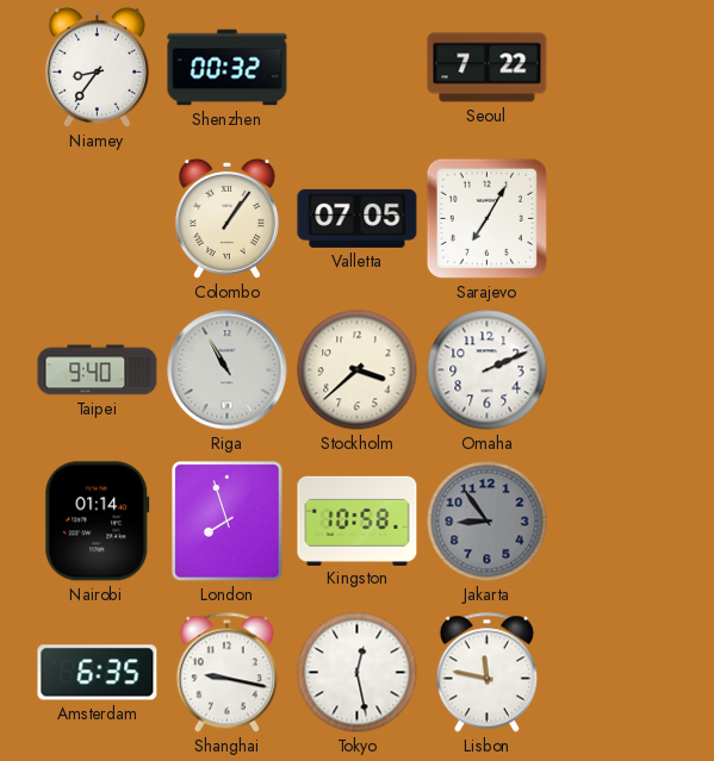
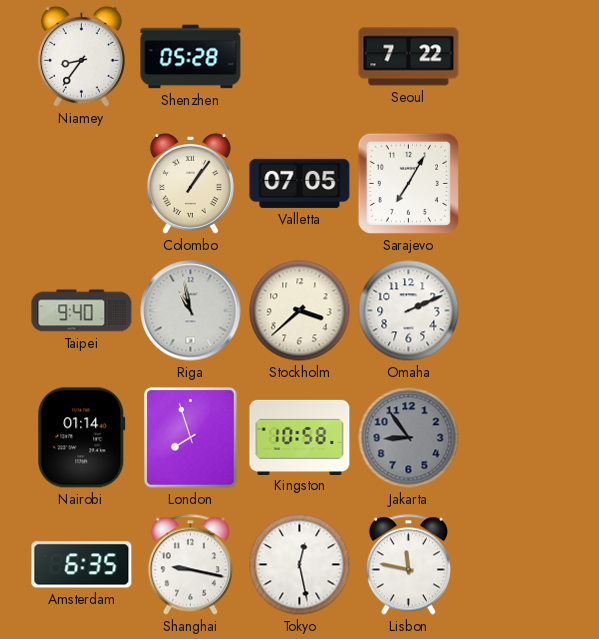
Shenzhen: 00:32 -> 05:28
Riga: 10:55 -> 10:58
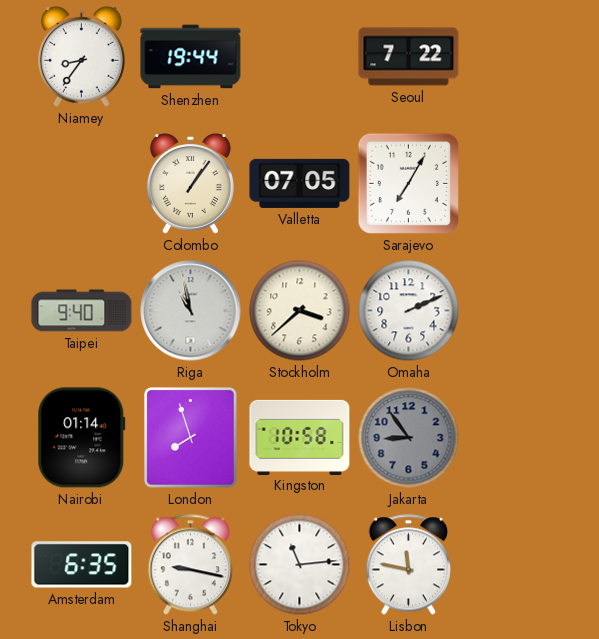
Shenzhen: 05:28 -> 19:44
Tokyo: 12:28 -> 11:14
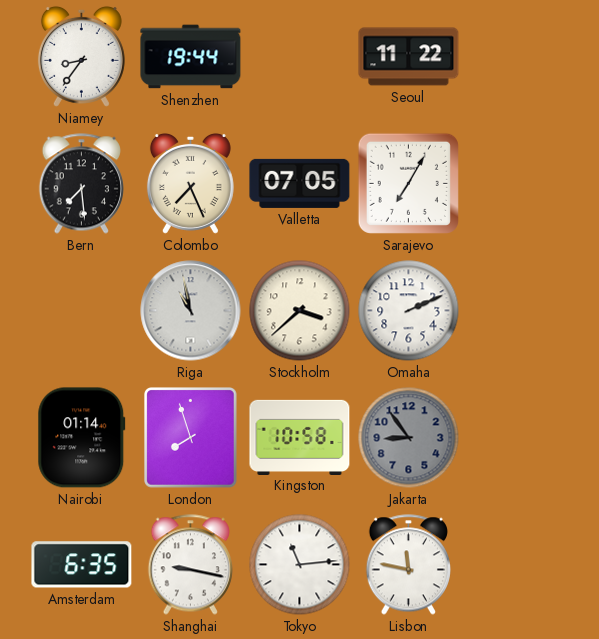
Seoul: 7:22 -> 11:22
Bern: none -> 7:29
Colombo: 1:06 -> 7:26
Taipei: 9:40 -> none
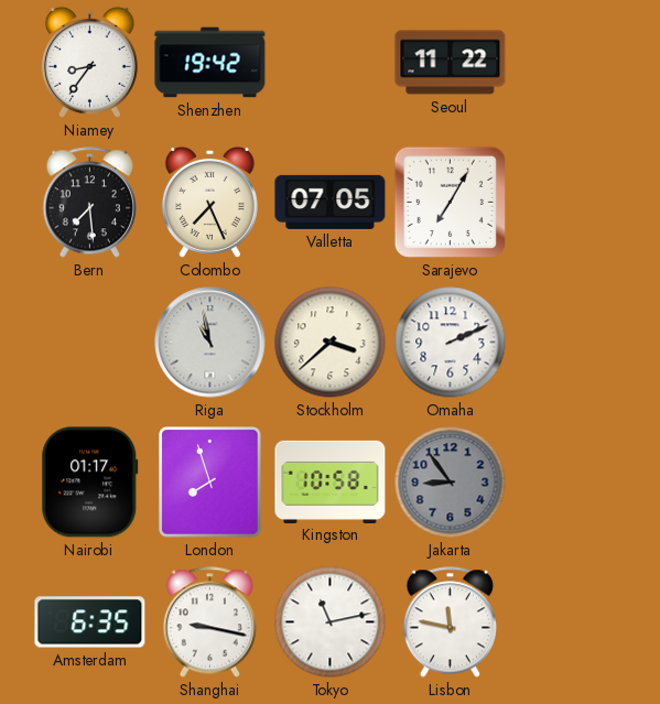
Shenzhen: 19:44 -> 19:42
Nairobi: 01:14 -> 01:17
Tokyo: 11:14 -> 11:13
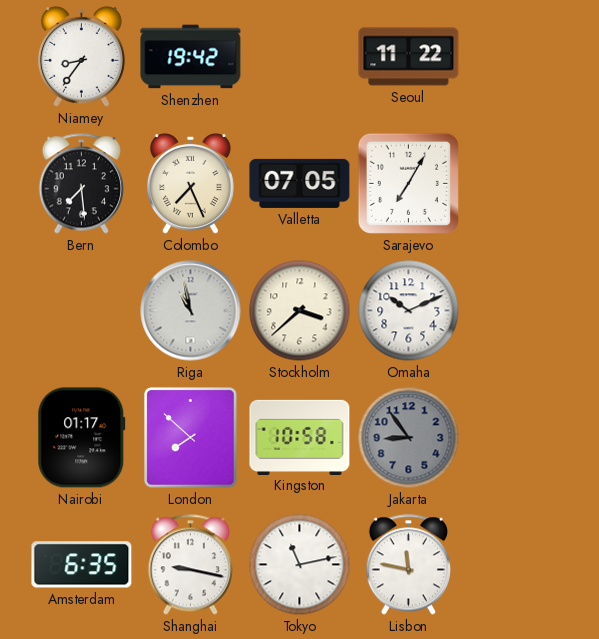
Omaha: 2:11 -> 10:11
London: 7:57 -> 7:52
